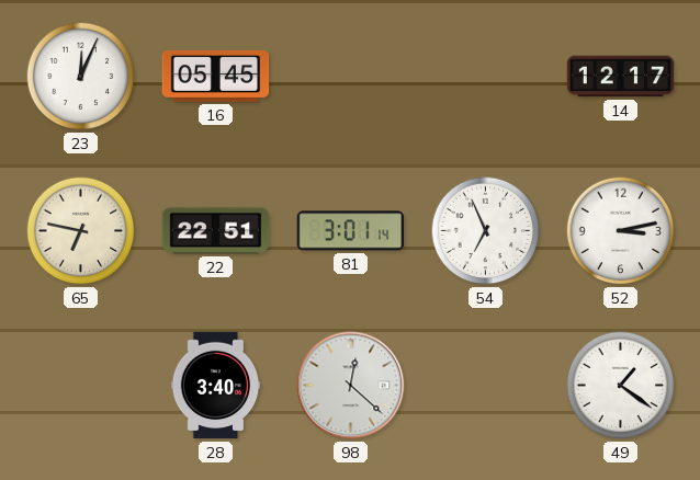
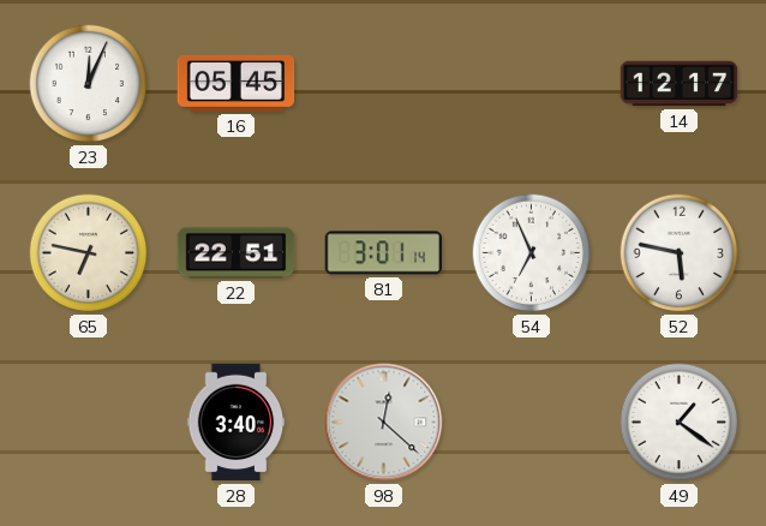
52: 3:13 -> 5:47
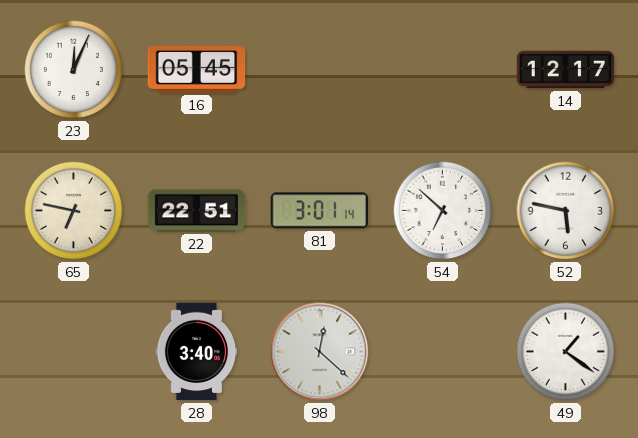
54: 6:56 -> 6:52
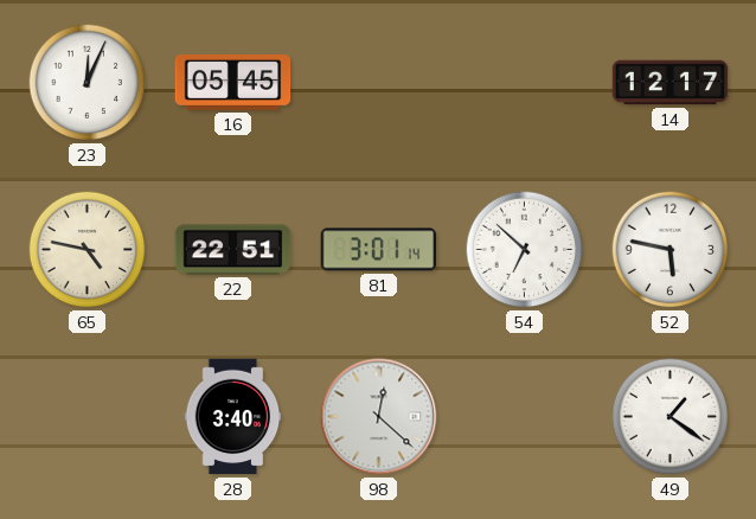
65: 6:47 -> 4:47
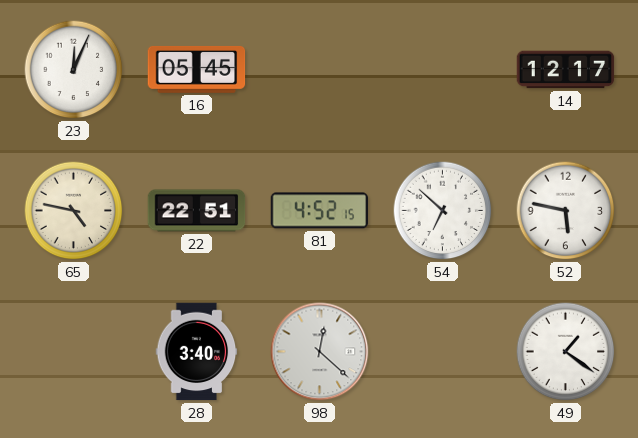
81: 3:01 -> 4:52
